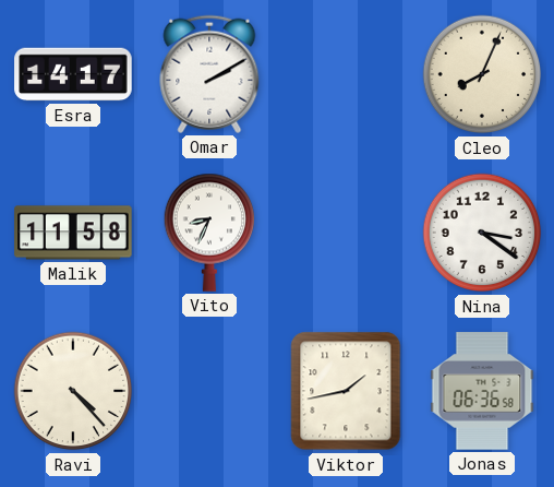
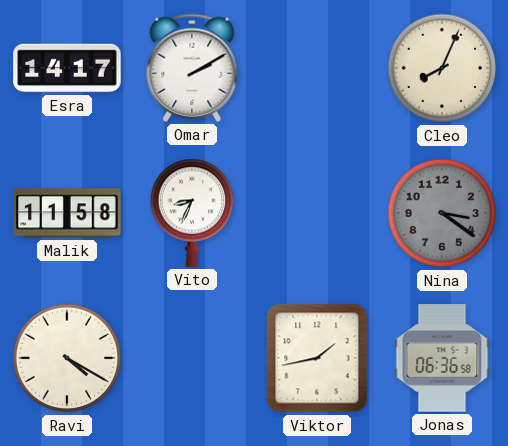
Nina dial: white -> grey
Ravi: 4:23 -> 4:20
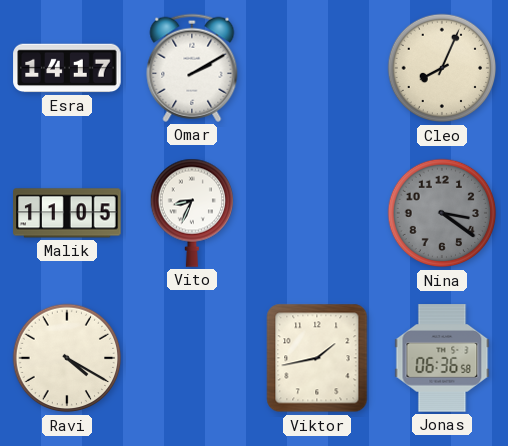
Malik: 11:58 -> 11:05
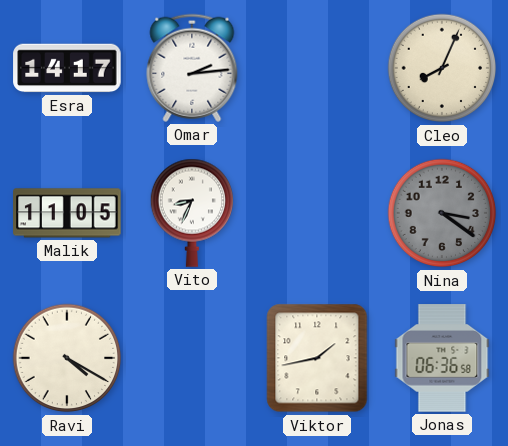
Omar: 2:10 -> 2:14
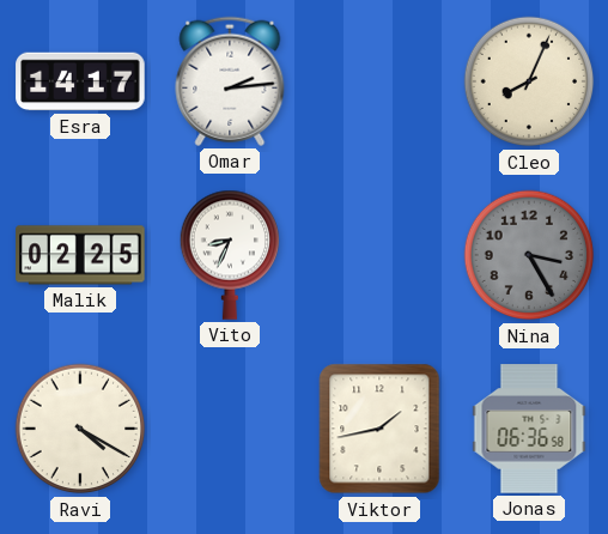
Malik: 11:05 -> 02:25
Nina: 3:21 -> 3:25
